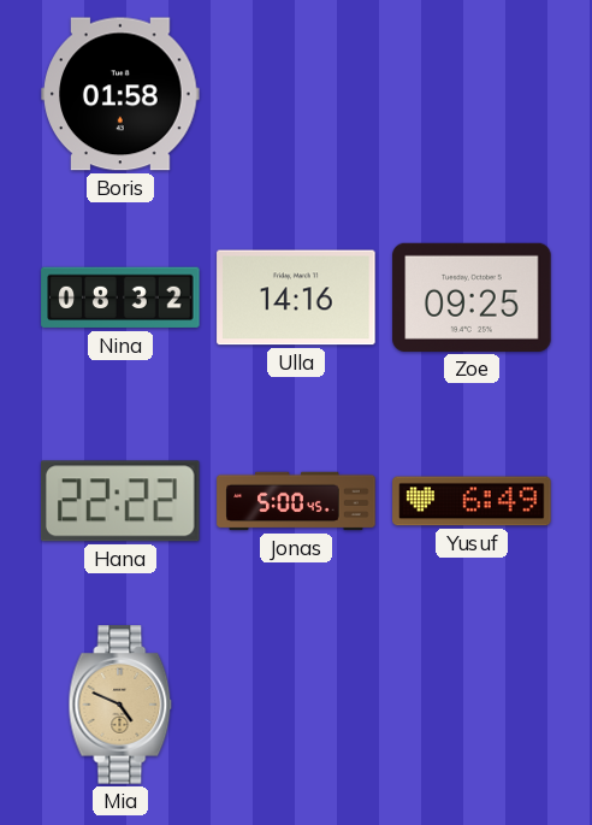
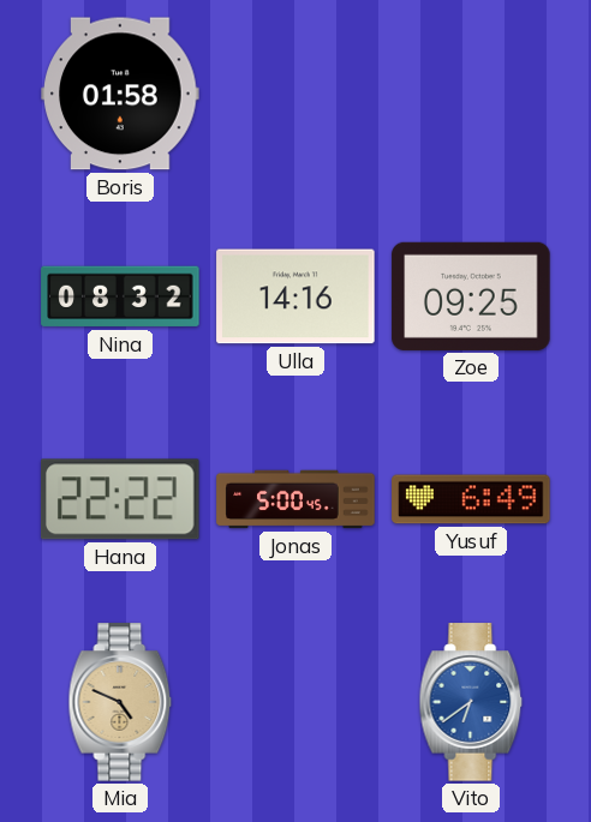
Vito: none -> 6:39
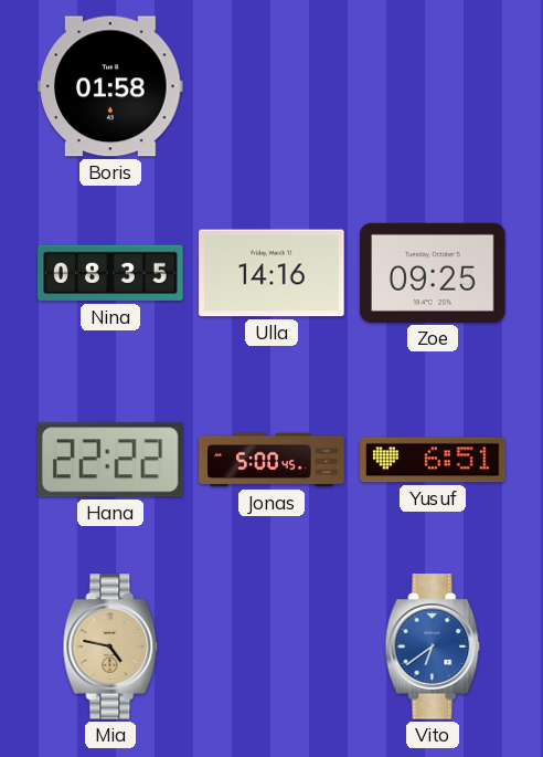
Nina: 08:32 -> 08:35
Yusuf: 6:49 -> 6:51
Mia: 4:49 -> 4:47
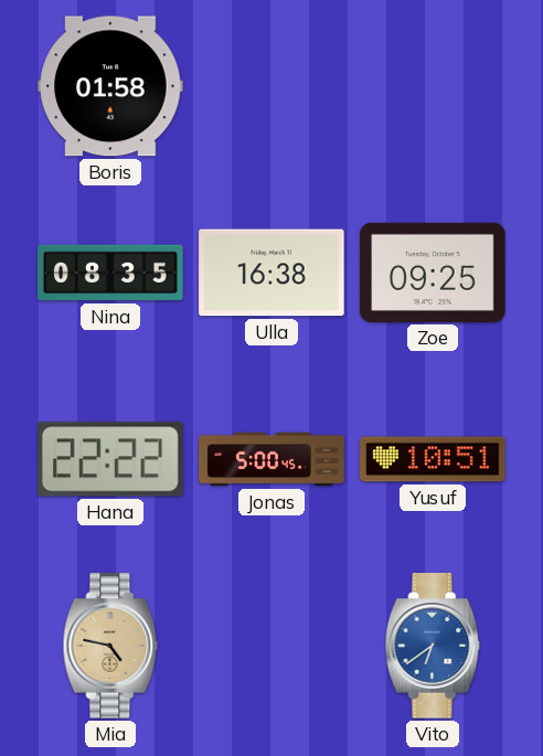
Ulla: 14:16 -> 16:38
Yusuf: 6:51 -> 10:51
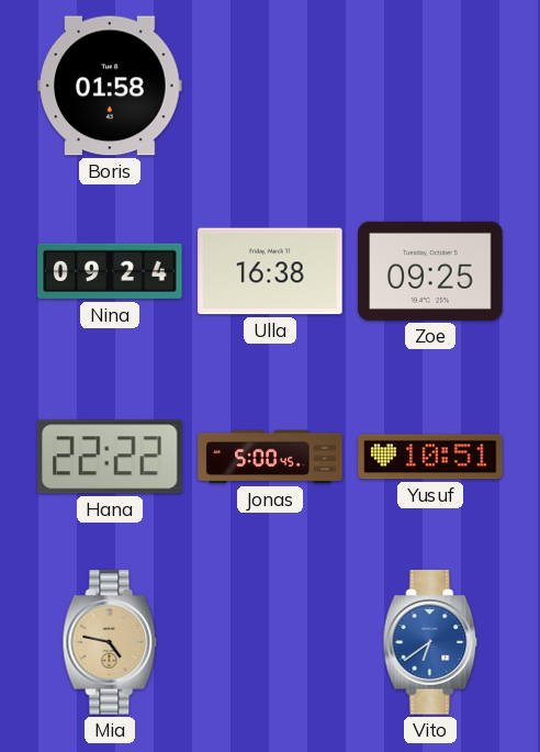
Nina: 08:35 -> 09:24
